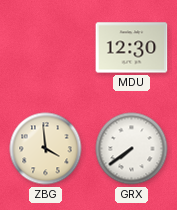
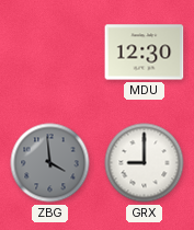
ZBG dial: cream -> grey
GRX: 7:39 -> 9:00
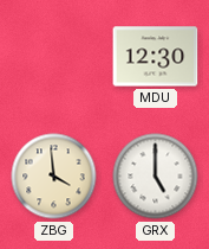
ZBG dial: grey -> cream
GRX: 9:00 -> 5:00
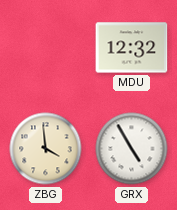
MDU: 12:30 -> 12:32
GRX: 5:00 -> 4:55
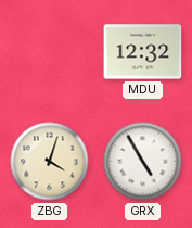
ZBG: 3:59 -> 4:03
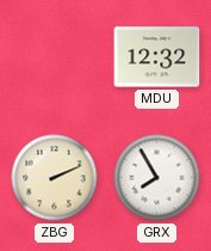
ZBG: 4:03 -> 2:11
GRX: 4:55 -> 7:55
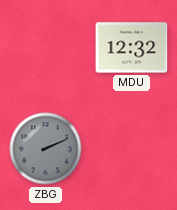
ZBG dial: cream -> grey
GRX: 7:55 -> none
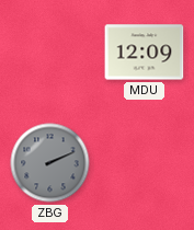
MDU: 12:32 -> 12:09
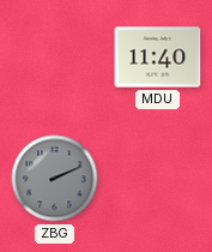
MDU: 12:09 -> 11:40
